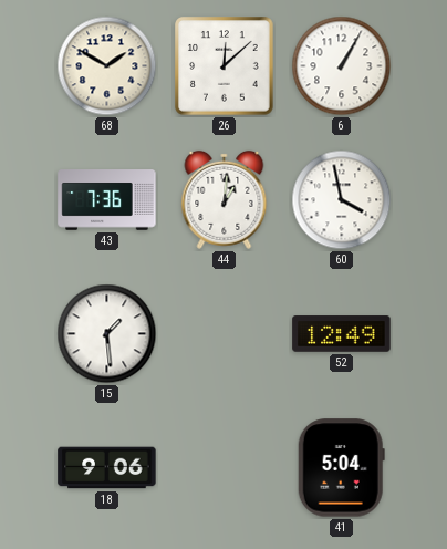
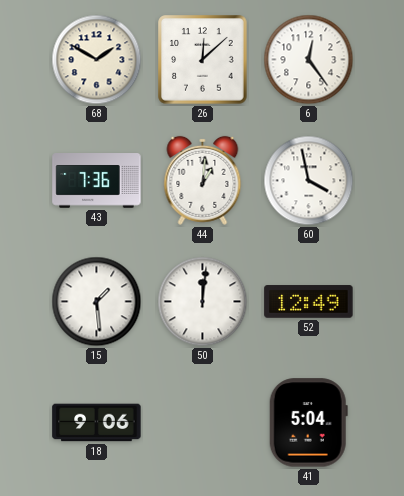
6: 1:05 -> 12:24
50: none -> 12:01
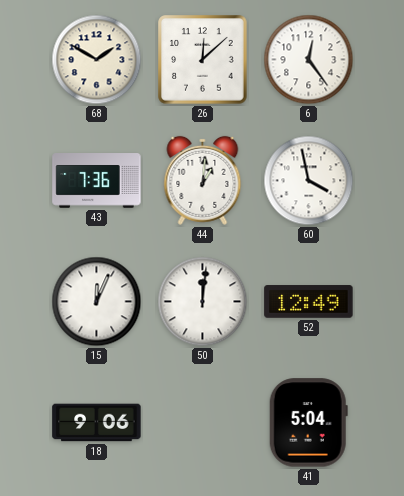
15: 1:29 -> 12:04
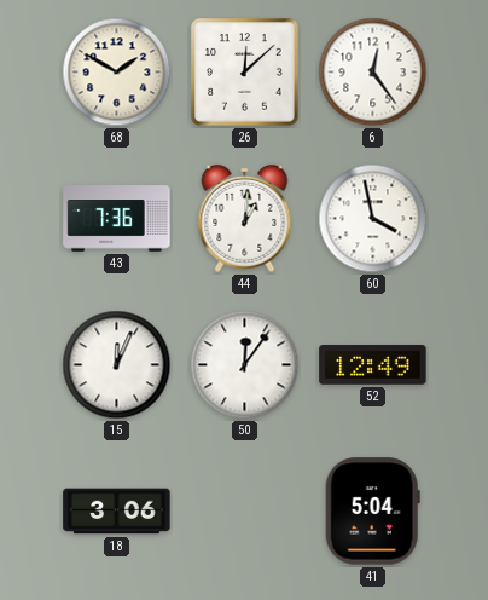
50: 12:01 -> 12:06
18: 9:06 -> 3:06
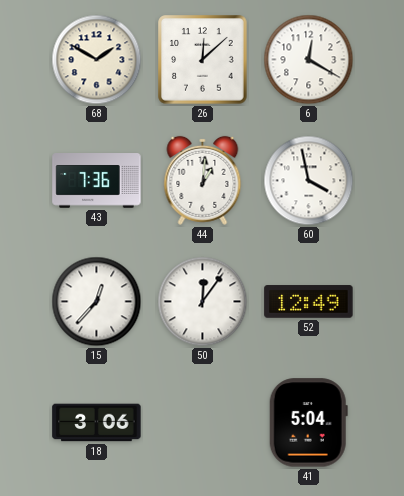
6: 12:24 -> 12:20
15: 12:04 -> 12:37
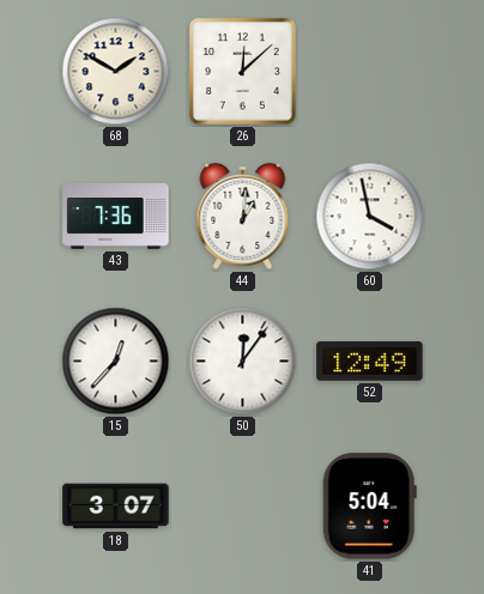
6: 12:20 -> none
18: 3:06 -> 3:07
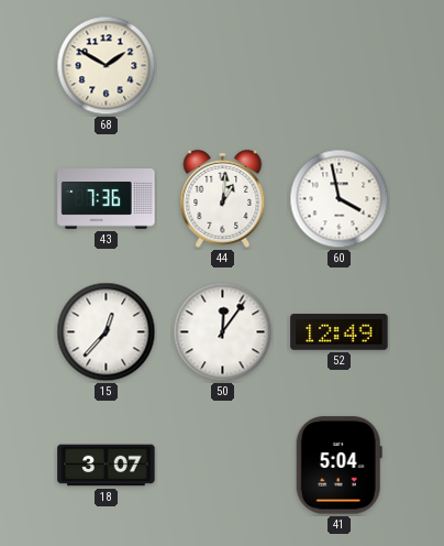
26: 12:08 -> none
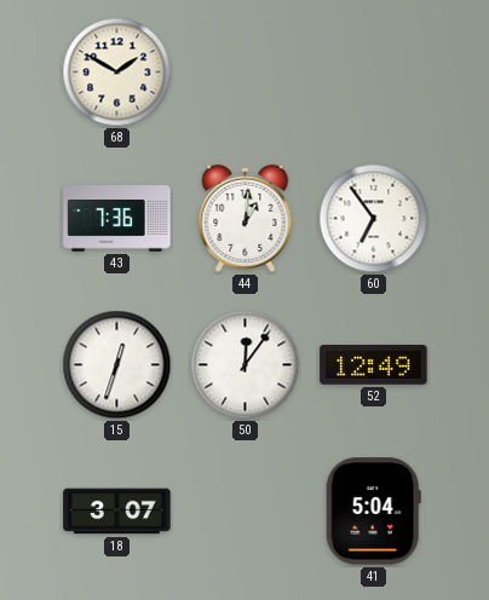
60: 3:58 -> 6:54
15: 12:37 -> 12:33
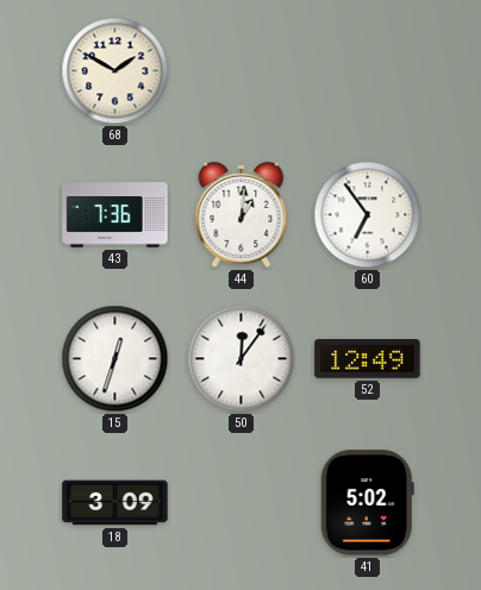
18: 3:07 -> 3:09
41: 5:04 -> 5:02
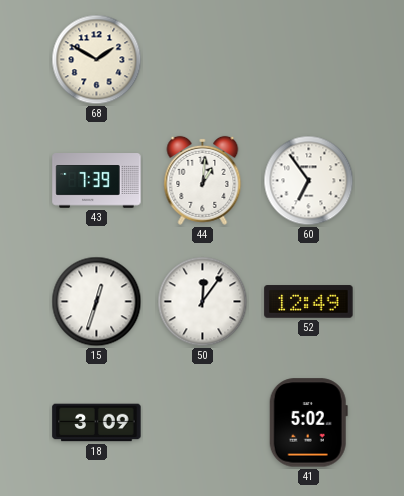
43: 7:36 -> 7:39
